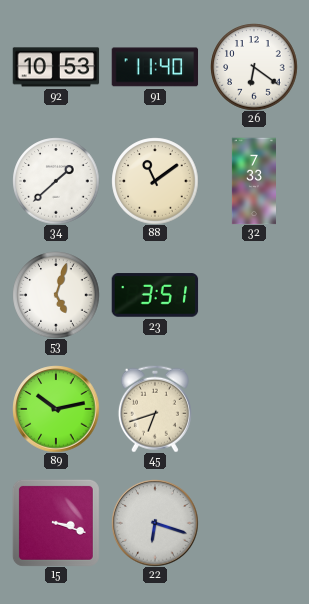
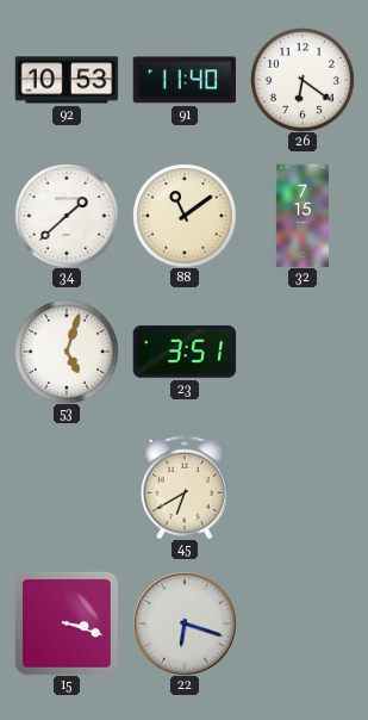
32: 7:33 -> 7:15
89: 10:13 -> none
45: 6:42 -> 6:40
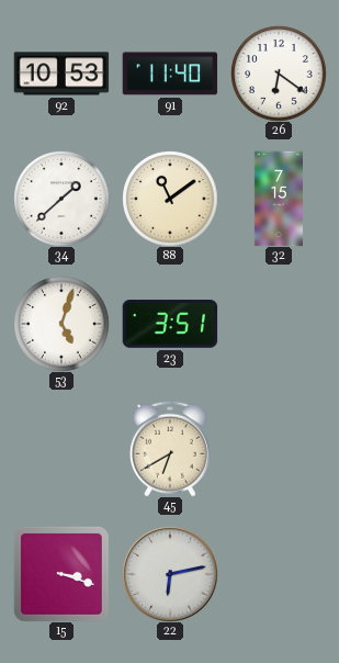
22: 6:18 -> 6:13
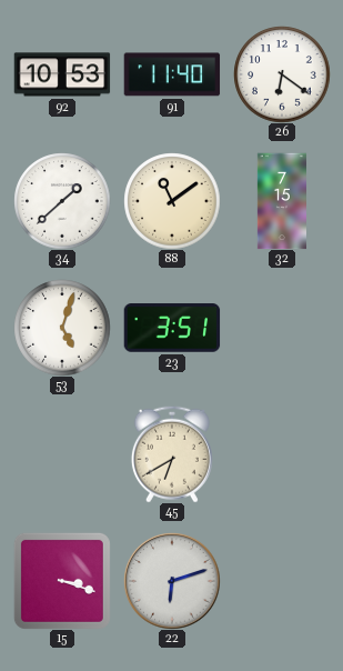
22: 6:13 -> 6:12
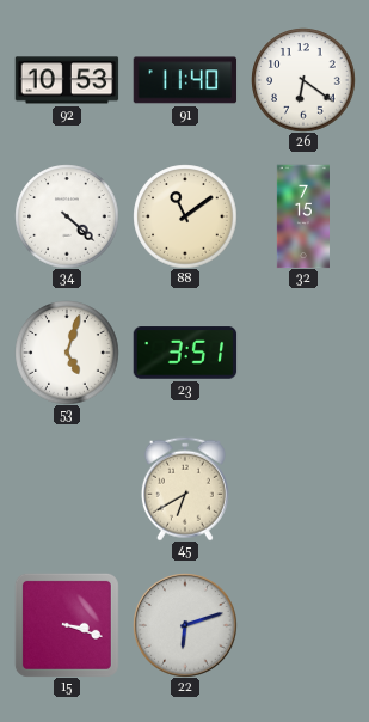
34: 1:38 -> 4:22
